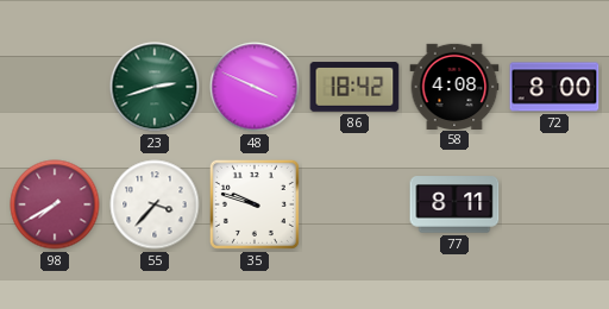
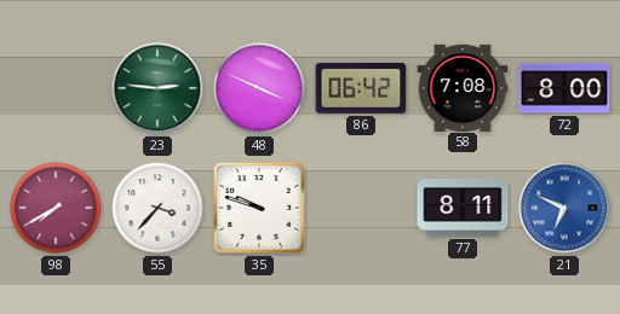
23: 2:42 -> 2:46
86: 18:42 -> 06:42
58: 4:08 -> 7:08
21: none -> 6:49
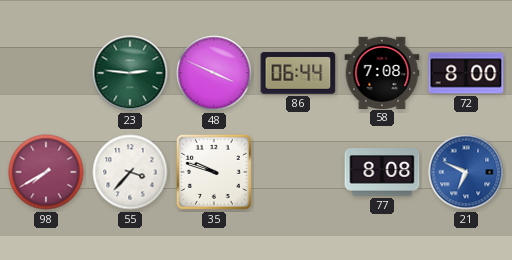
86: 06:42 -> 06:44
77: 8:11 -> 8:08
